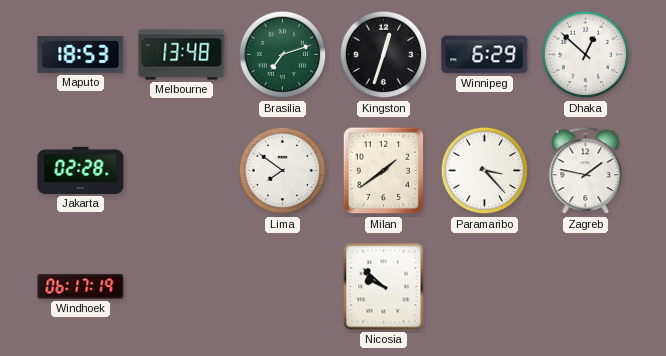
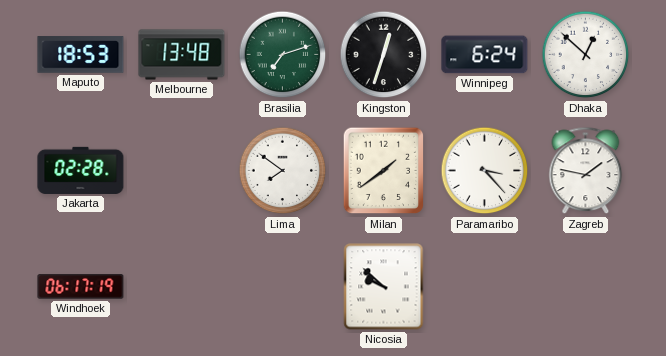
Winnipeg: 6:29 -> 6:24
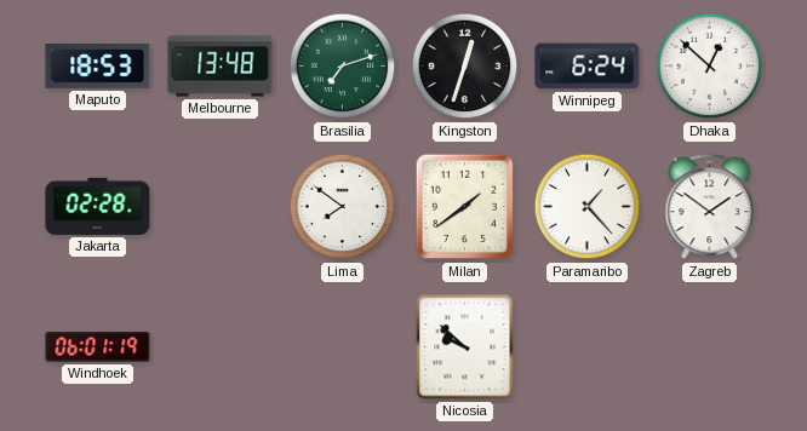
Paramaribo: 3:23 -> 1:23
Zagreb: 1:47 -> 1:51
Windhoek: 06:17 -> 06:01
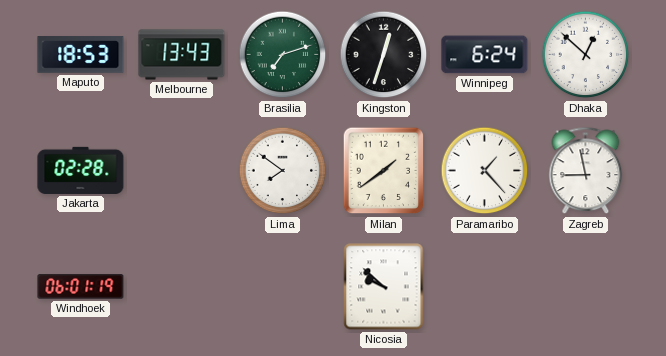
Melbourne: 13:48 -> 13:43
Zagreb: 1:51 -> 8:58
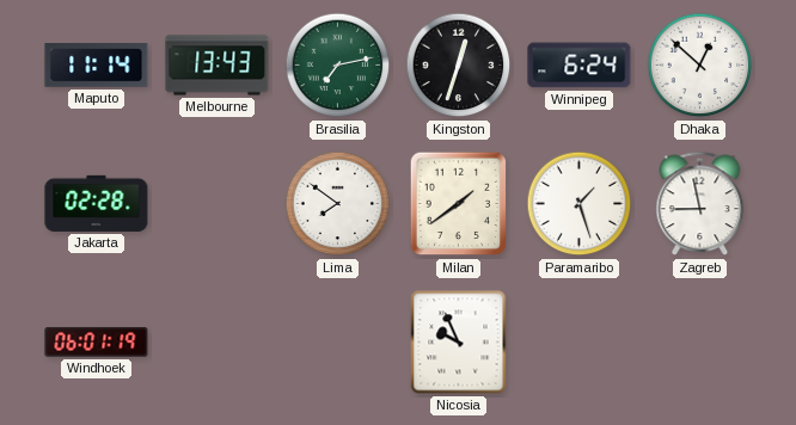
Maputo: 18:53 -> 11:14
Brasilia: 7:12 -> 7:13
Paramaribo: 1:23 -> 1:27
Nicosia: 9:52 -> 9:56
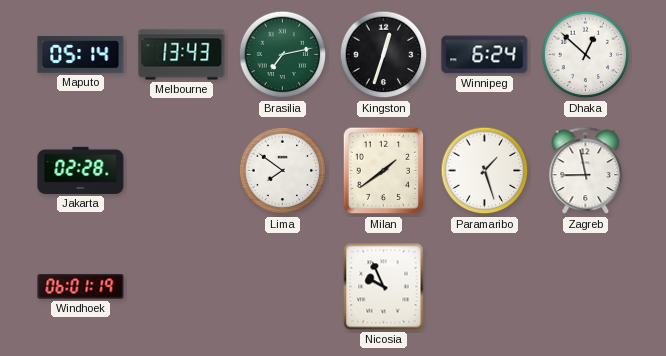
Maputo: 11:14 -> 05:14
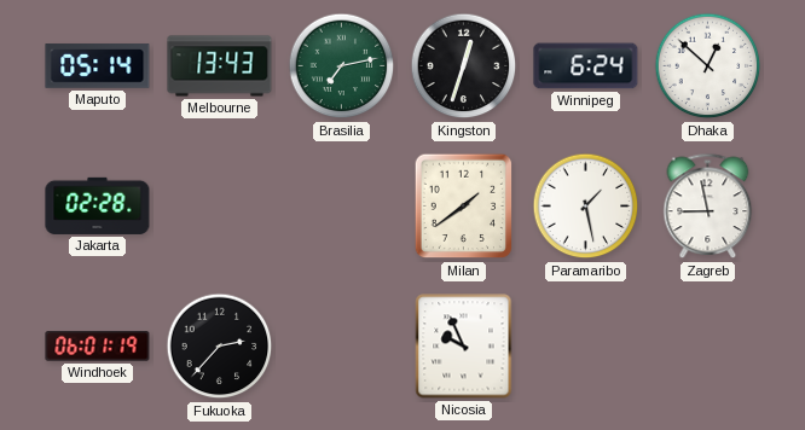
Lima: 7:51 -> none
Paramaribo: 1:27 -> 1:28
Fukuoka: none -> 2:37
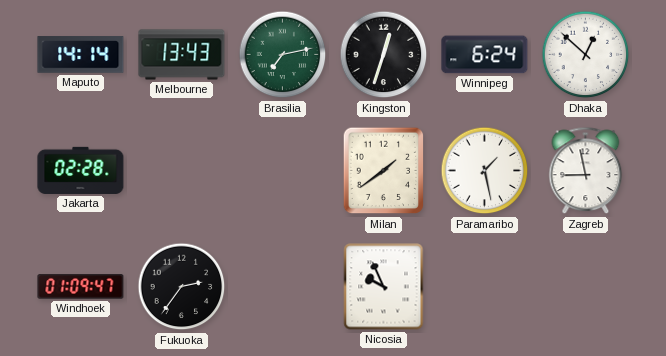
Maputo: 05:14 -> 14:14
Windhoek: 06:01 -> 01:09
Fukuoka: 2:37 -> 2:36
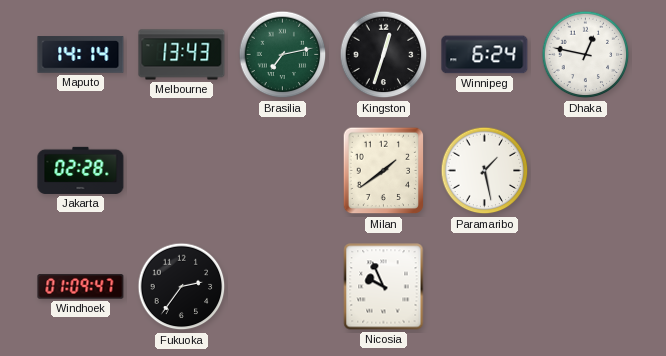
Dhaka: 12:52 -> 12:47
Zagreb: 8:58 -> none
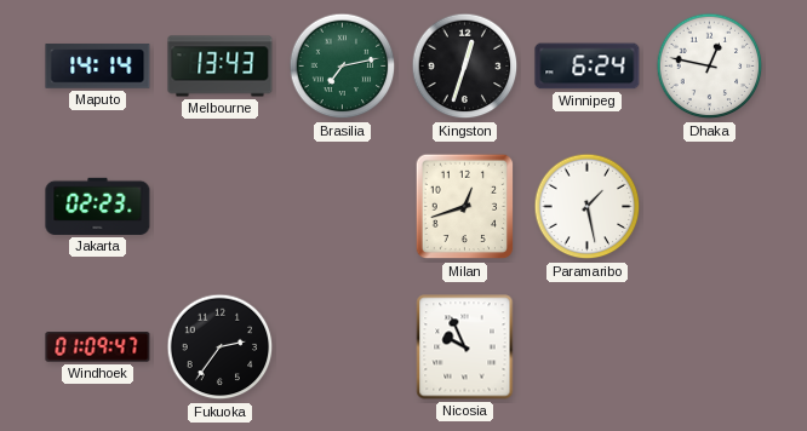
Jakarta: 02:28 -> 02:23
Milan: 1:39 -> 12:42
